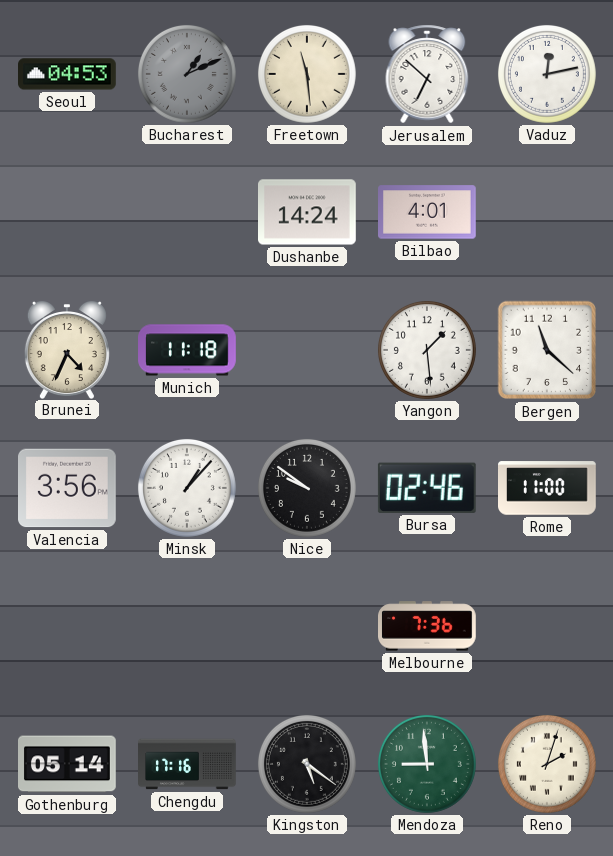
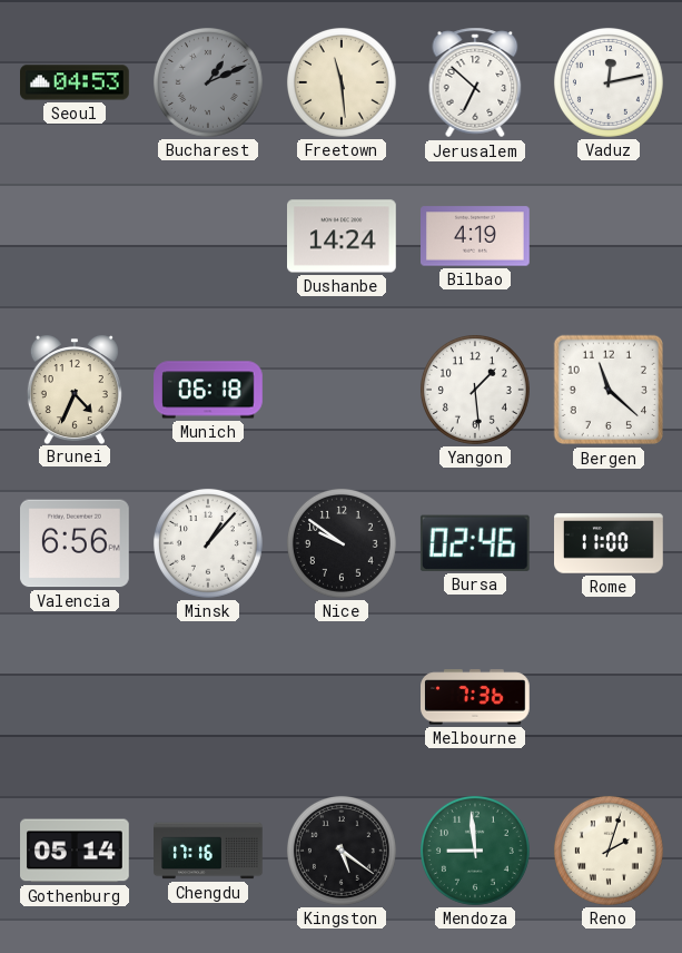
Bilbao: 4:01 -> 4:19
Munich: 11:18 -> 06:18
Valencia: 3:56 -> 6:56
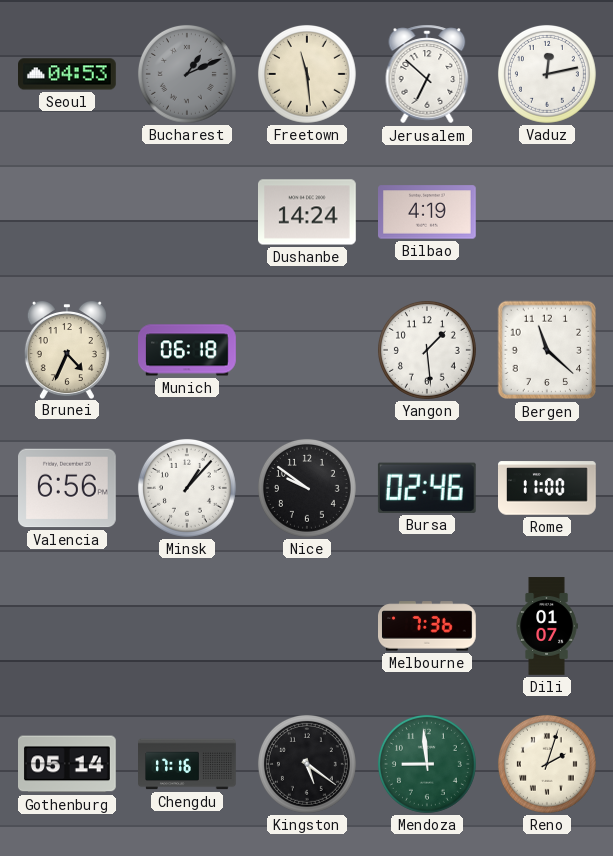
Dili: none -> 01:07
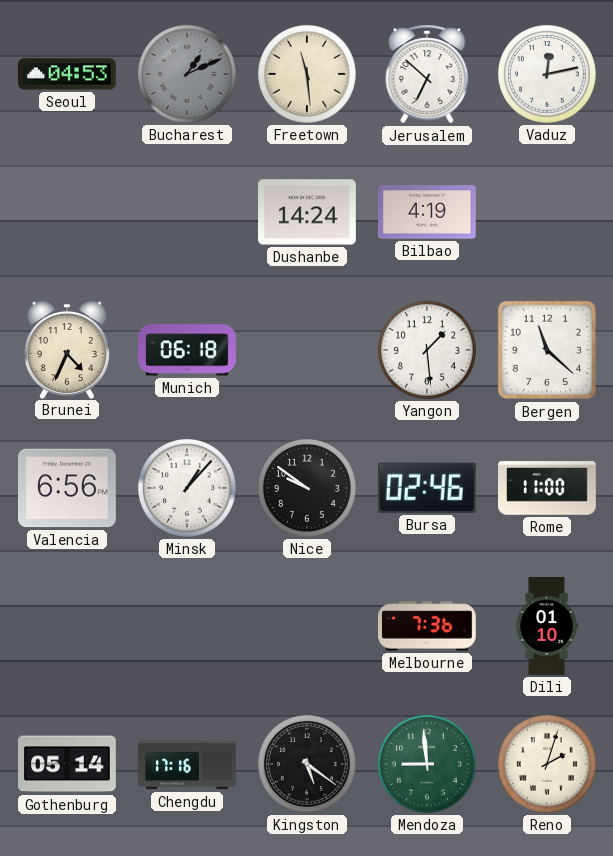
Dili: 01:07 -> 01:10
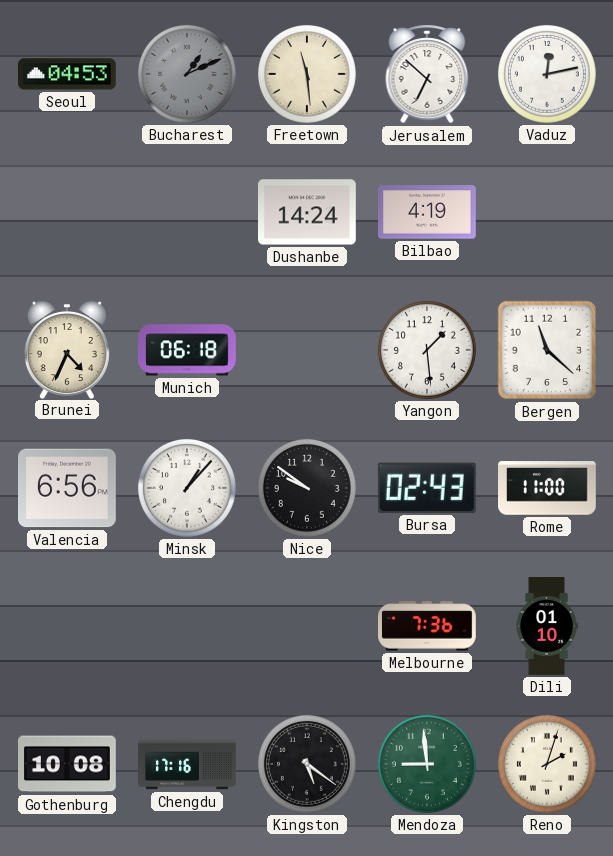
Bursa: 02:46 -> 02:43
Gothenburg: 05:14 -> 10:08
